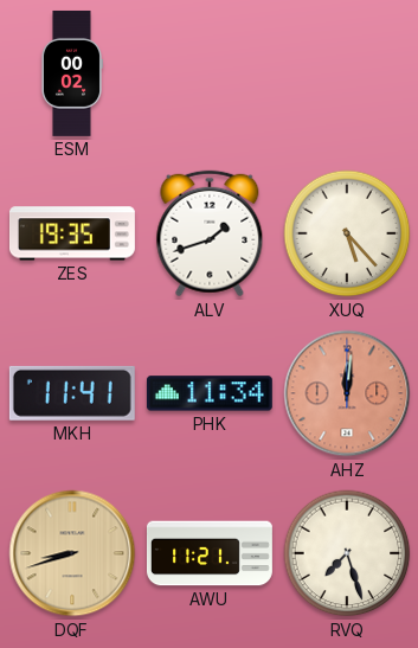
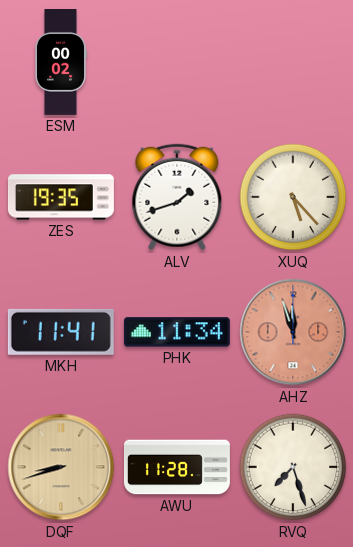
AHZ: 12:01 -> 11:57
AWU: 11:21 -> 11:28
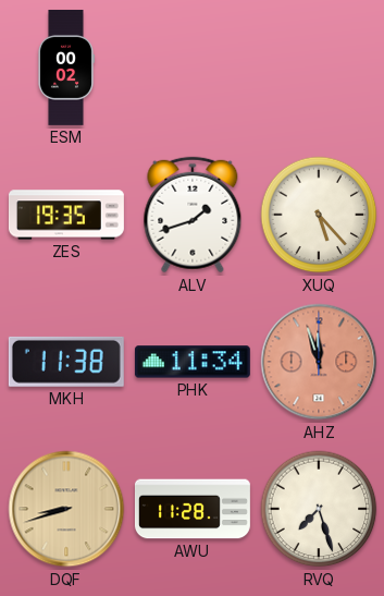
MKH: 11:41 -> 11:38
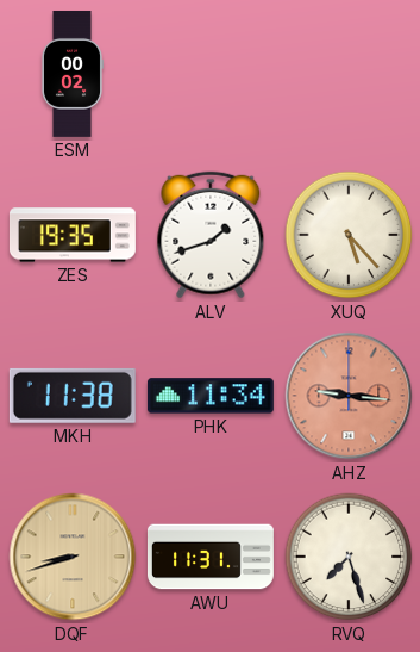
AHZ: 11:57 -> 9:16
AWU: 11:28 -> 11:31
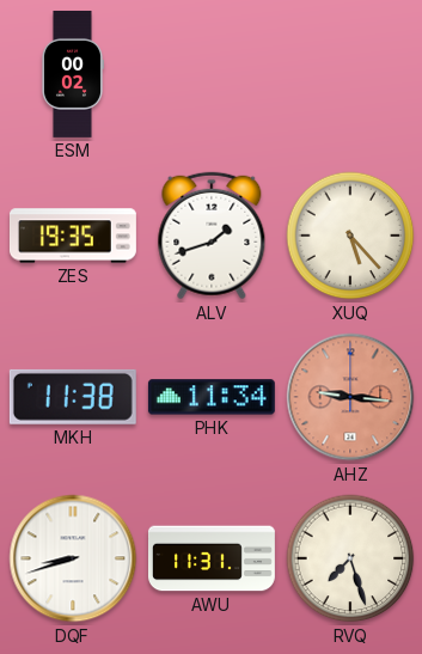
DQF dial: champagne -> white
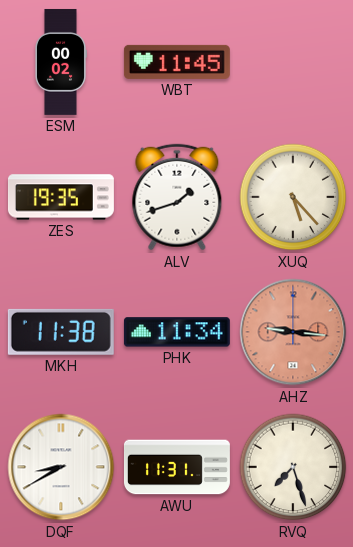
WBT: none -> 11:45
DQF: 8:42 -> 8:40
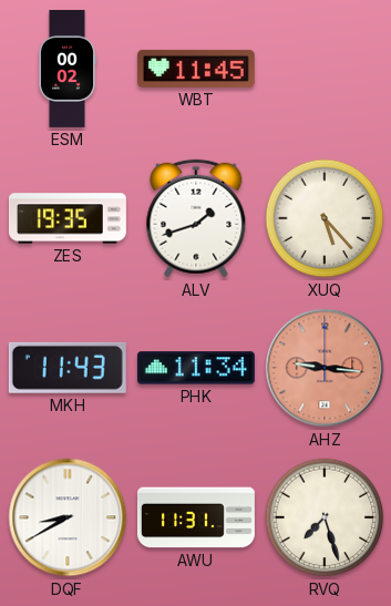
MKH: 11:38 -> 11:43
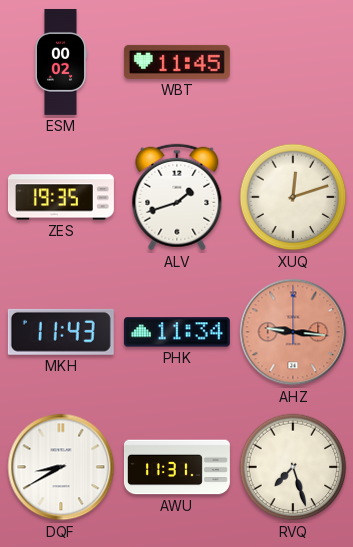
XUQ: 5:23 -> 12:12
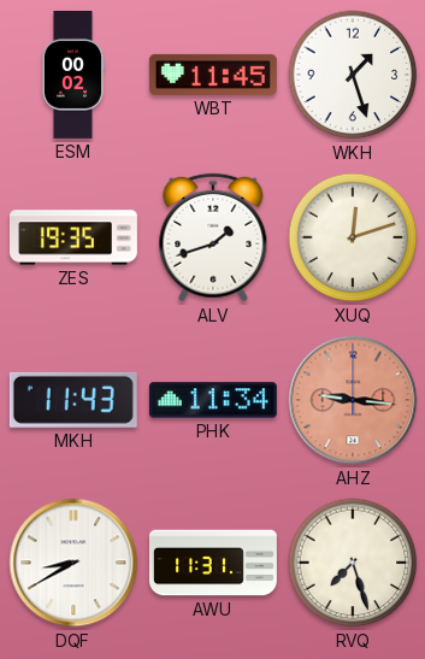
WKH: none -> 1:27
